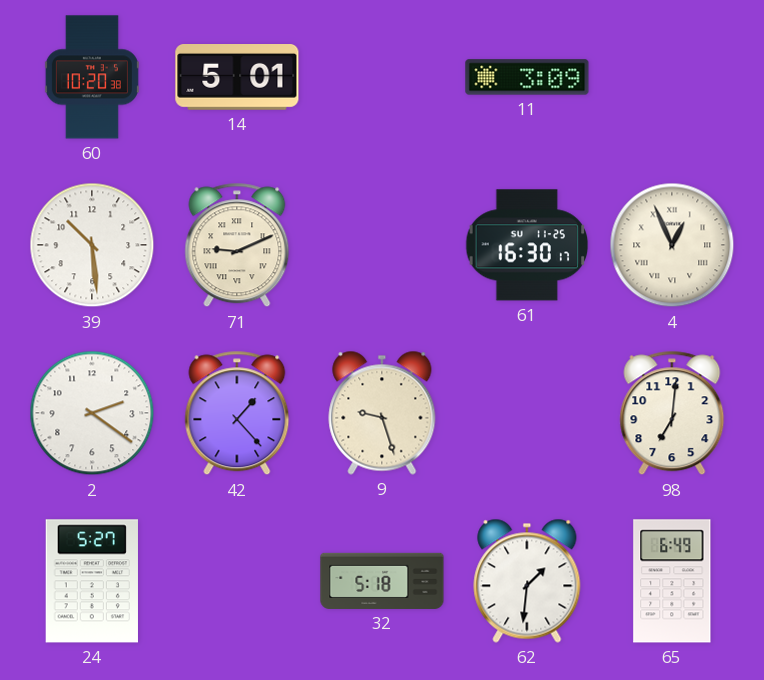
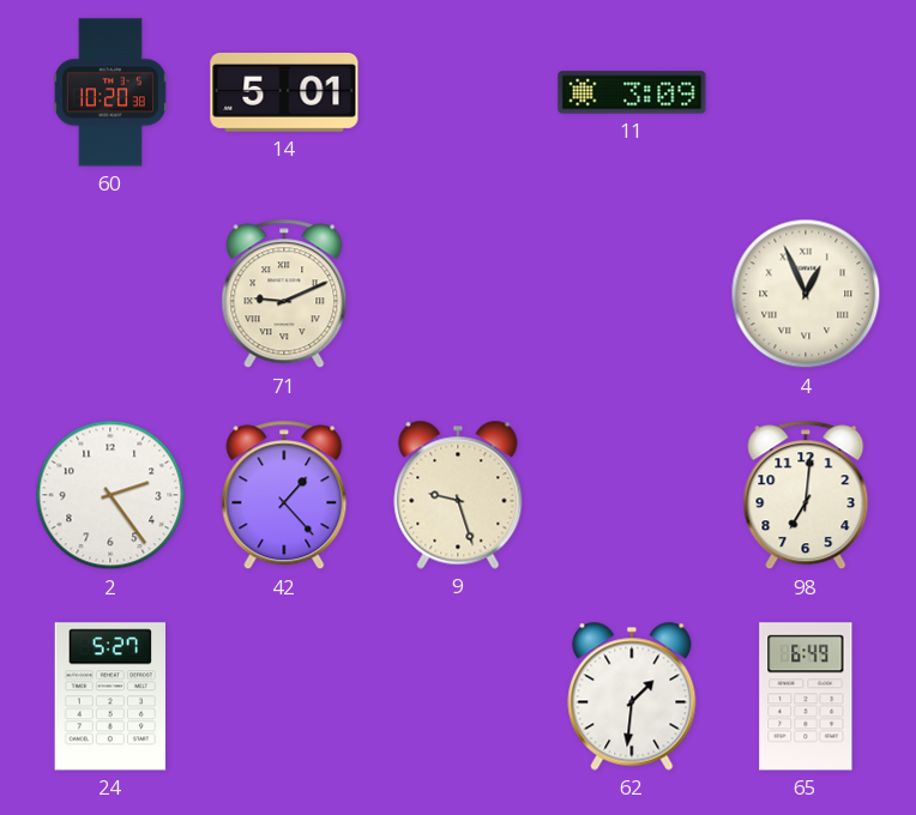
39: 10:29 -> none
61: 16:30 -> none
2: 2:21 -> 2:24
32: 5:18 -> none
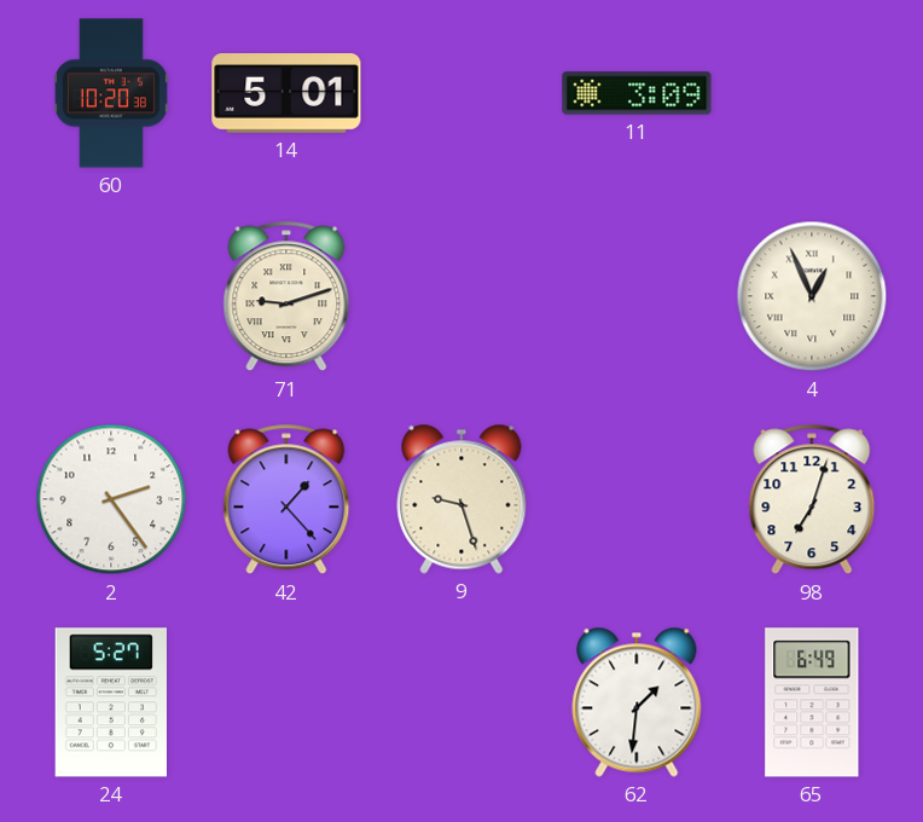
71: 9:11 -> 9:12
98: 7:01 -> 7:03
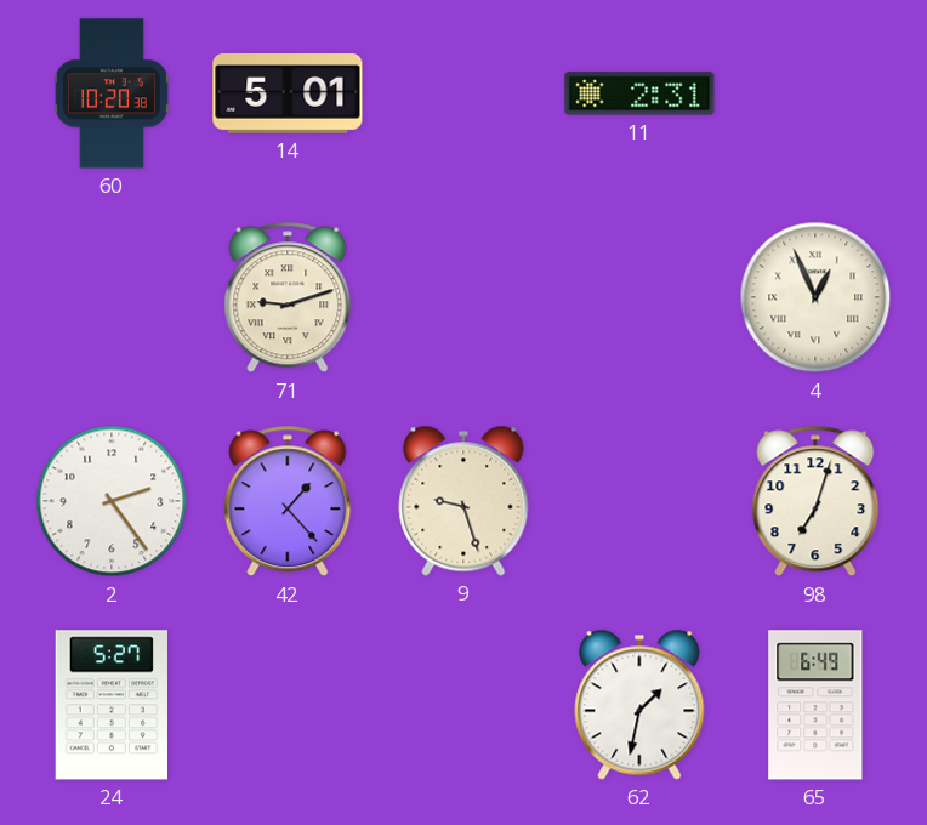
11: 3:09 -> 2:31
62: 1:31 -> 1:32
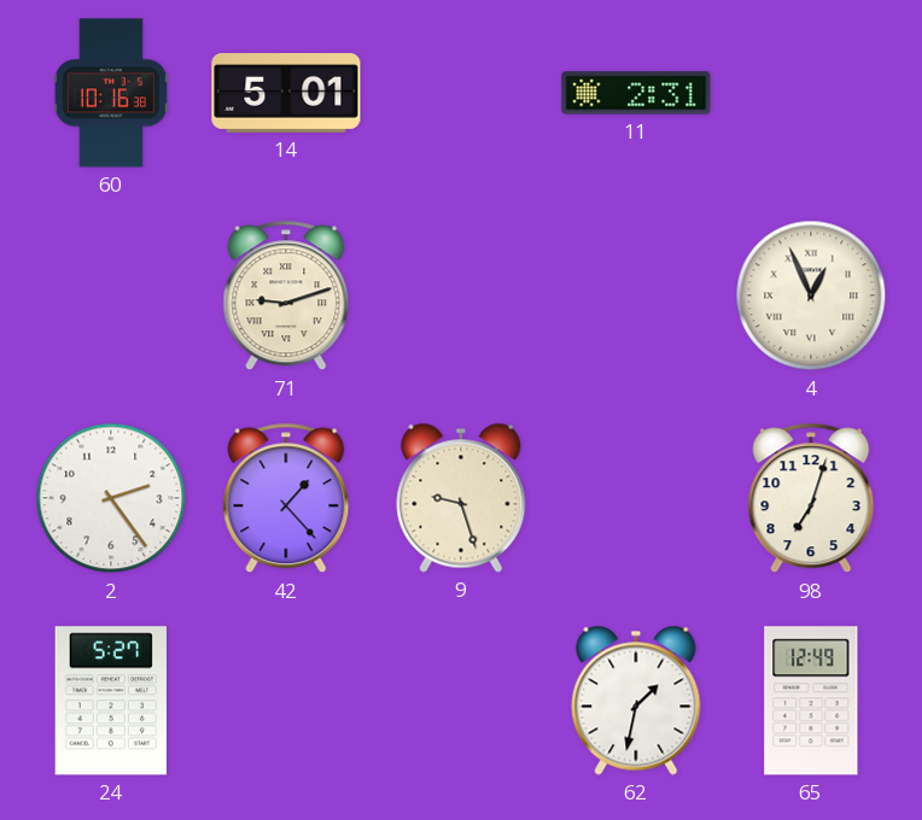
60: 10:20 -> 10:16
65: 6:49 -> 12:49
